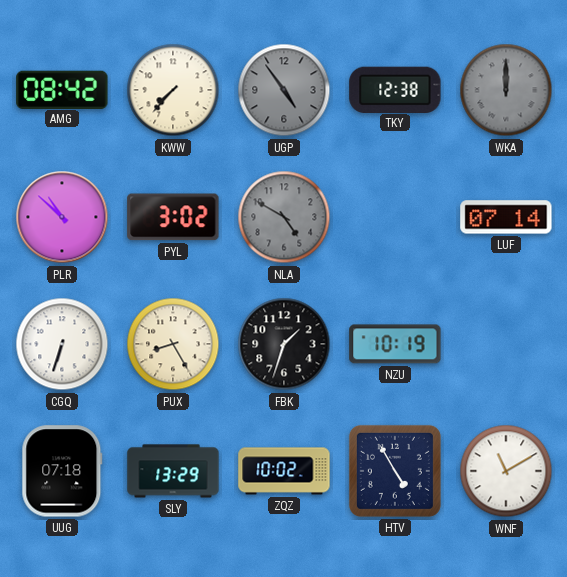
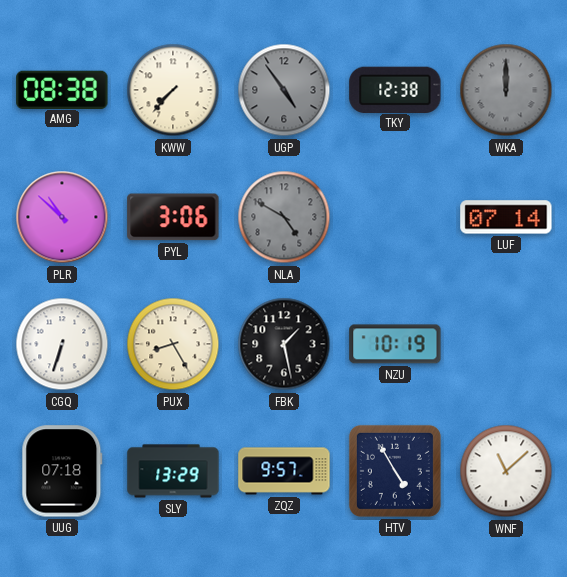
AMG: 08:42 -> 08:38
PYL: 3:02 -> 3:06
FBK: 1:33 -> 1:28
ZQZ: 10:02 -> 9:57
WNF: 11:10 -> 11:08
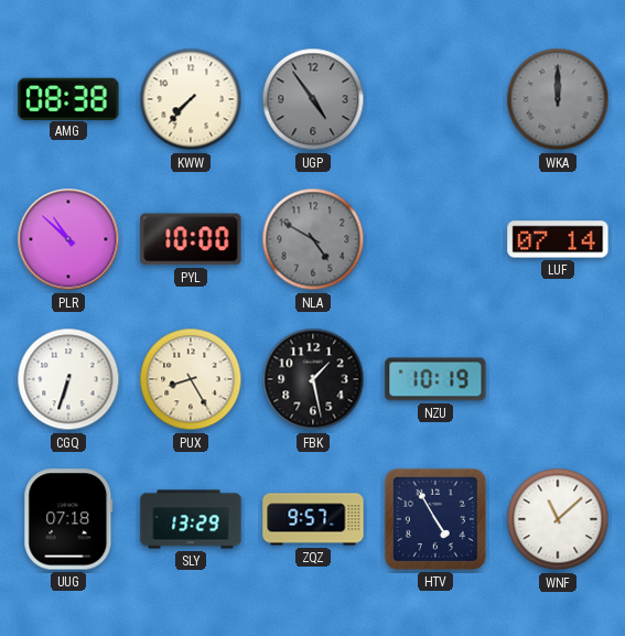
TKY: 12:38 -> none
PYL: 3:06 -> 10:00
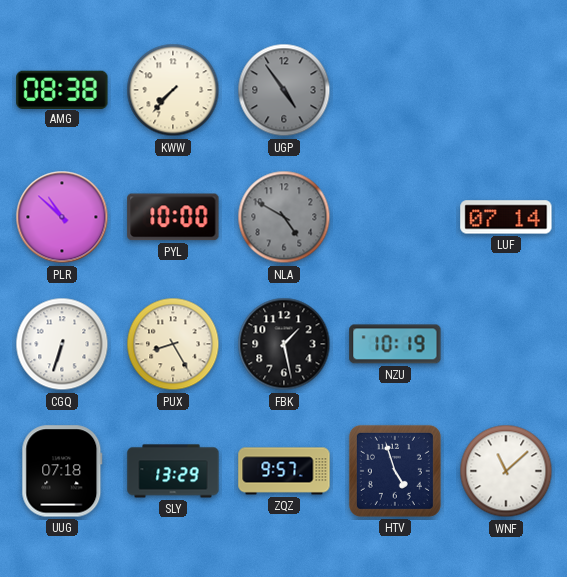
WKA: 12:00 -> none
HTV: 4:55 -> 4:57
